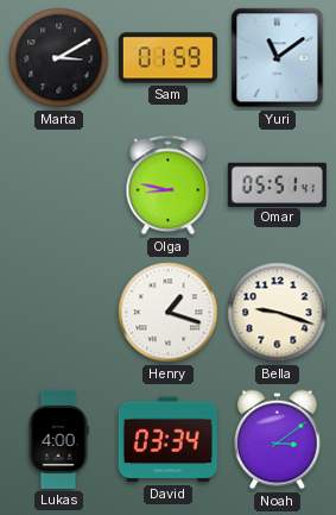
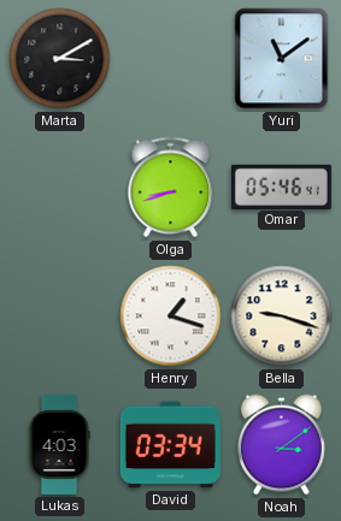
Sam: 01:59 -> none
Olga: 8:47 -> 8:42
Omar: 05:51 -> 05:46
Lukas: 4:00 -> 4:03
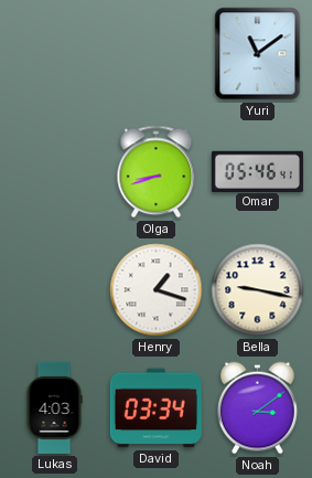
Marta: 3:10 -> none
Bella: 9:18 -> 9:17
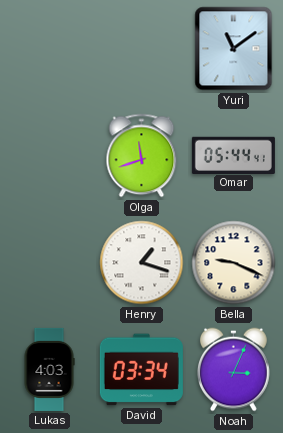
Olga: 8:42 -> 11:42
Omar: 05:46 -> 05:44
Bella: 9:17 -> 9:19
Noah: 3:09 -> 3:04
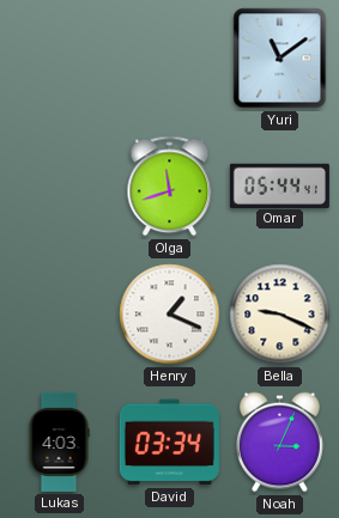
Henry: 1:18 -> 1:19
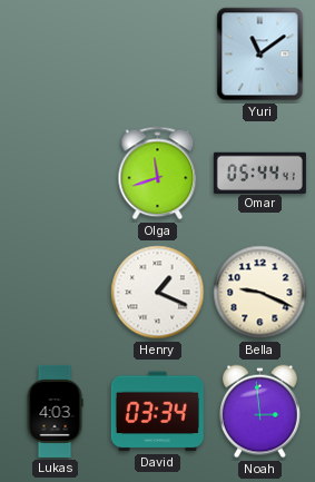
Noah: 3:04 -> 2:59
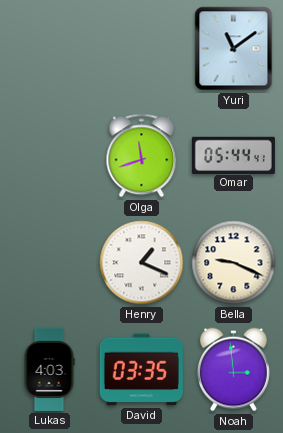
David: 03:34 -> 03:35
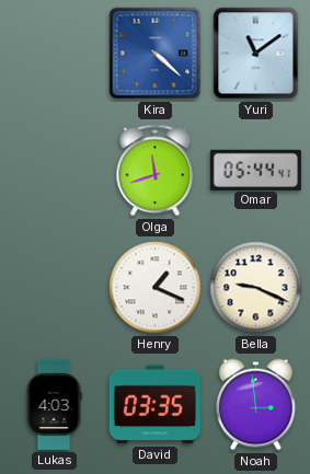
Kira: none -> 4:22
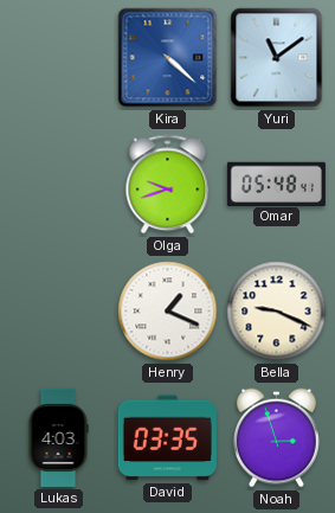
Olga: 11:42 -> 9:42
Omar: 05:44 -> 05:48
Noah: 2:59 -> 2:57
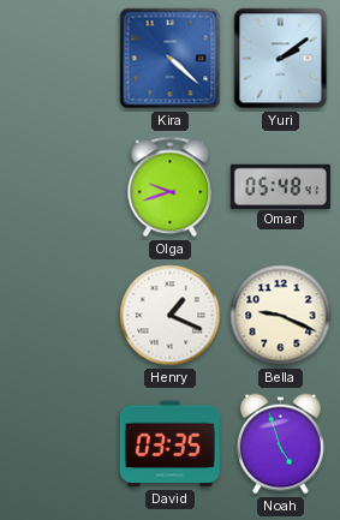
Yuri: 11:09 -> 2:09
Lukas: 4:03 -> none
Noah: 2:57 -> 4:57
